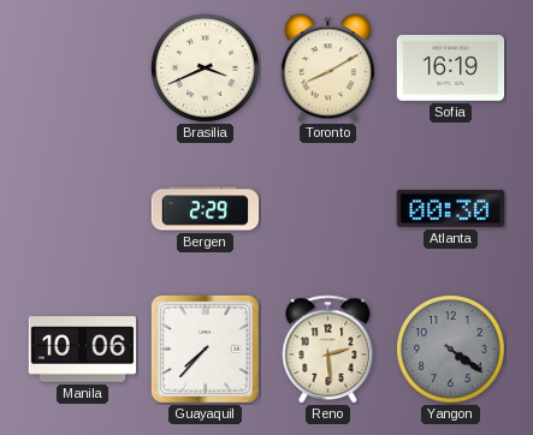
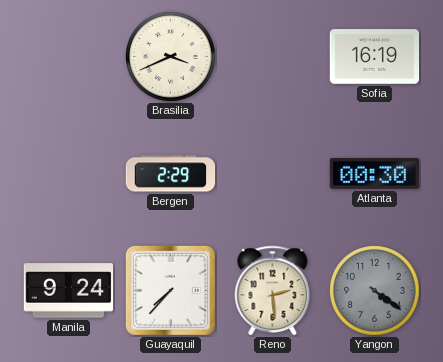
Toronto: 8:10 -> none
Manila: 10:06 -> 9:24
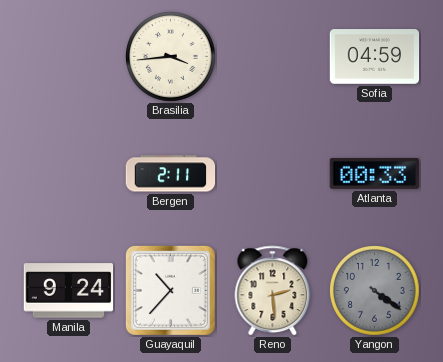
Brasilia: 3:41 -> 3:44
Sofia: 16:19 -> 04:59
Bergen: 2:29 -> 2:11
Atlanta: 00:30 -> 00:33
Guayaquil: 7:37 -> 10:37
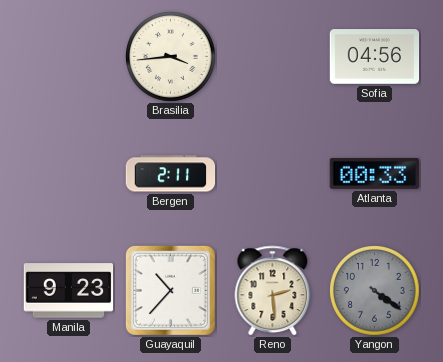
Sofia: 04:59 -> 04:56
Manila: 9:24 -> 9:23
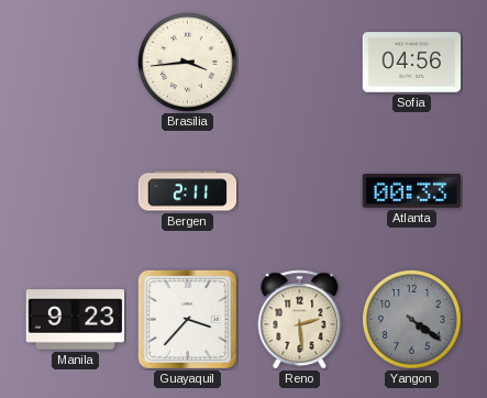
Guayaquil: 10:37 -> 3:37
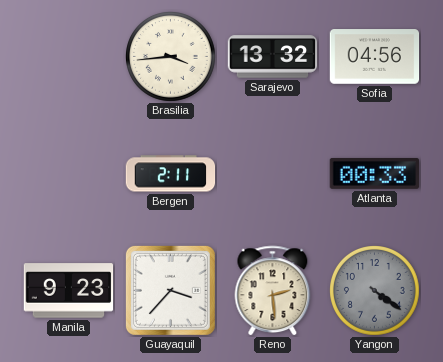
Sarajevo: none -> 13:32
